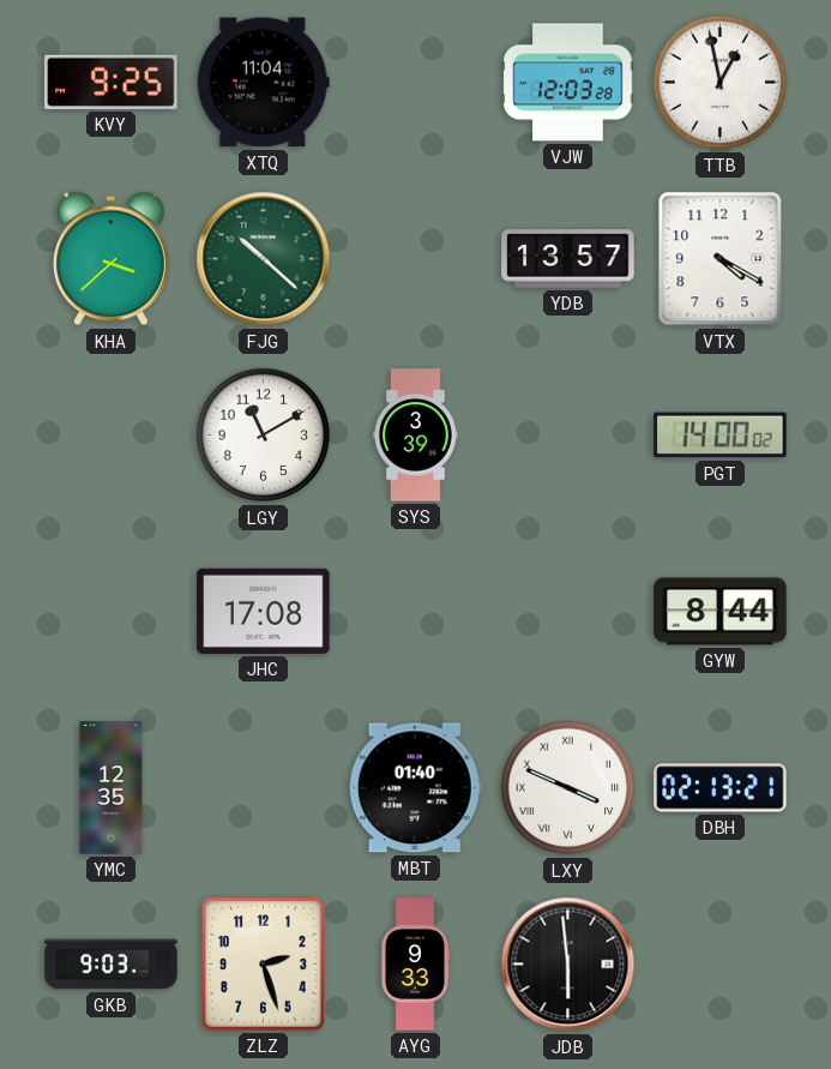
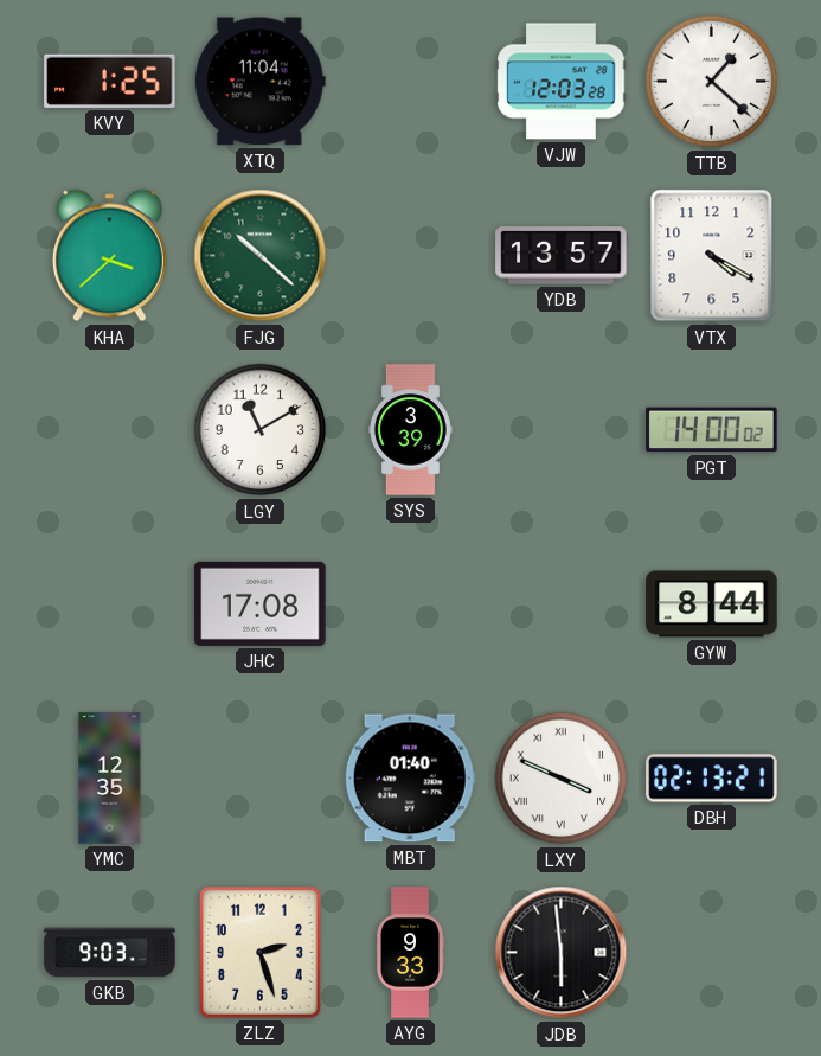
KVY: 9:25 -> 1:25
TTB: 12:58 -> 1:22
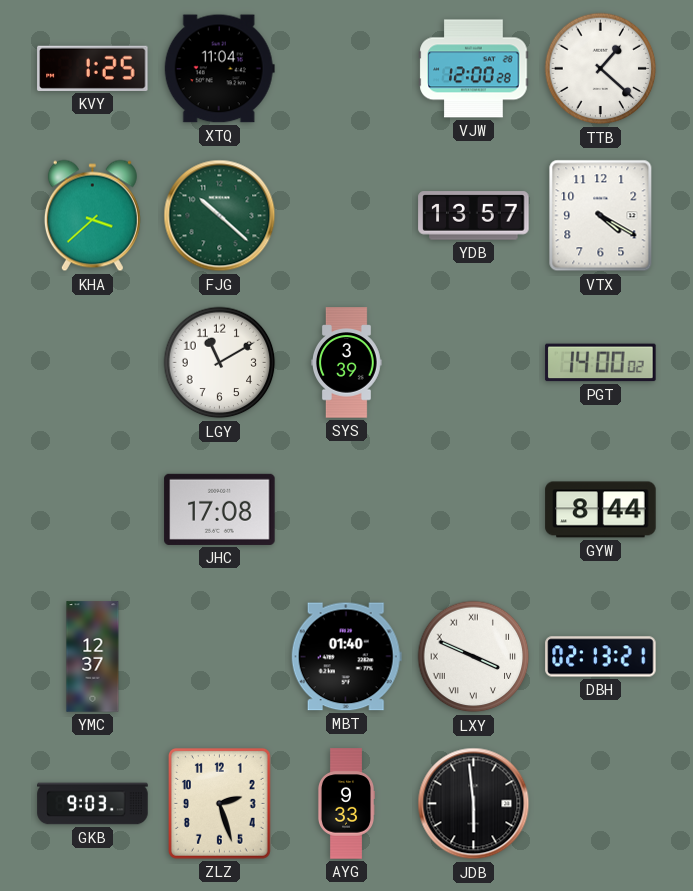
VJW: 12:03 -> 12:00
YMC: 12:35 -> 12:37
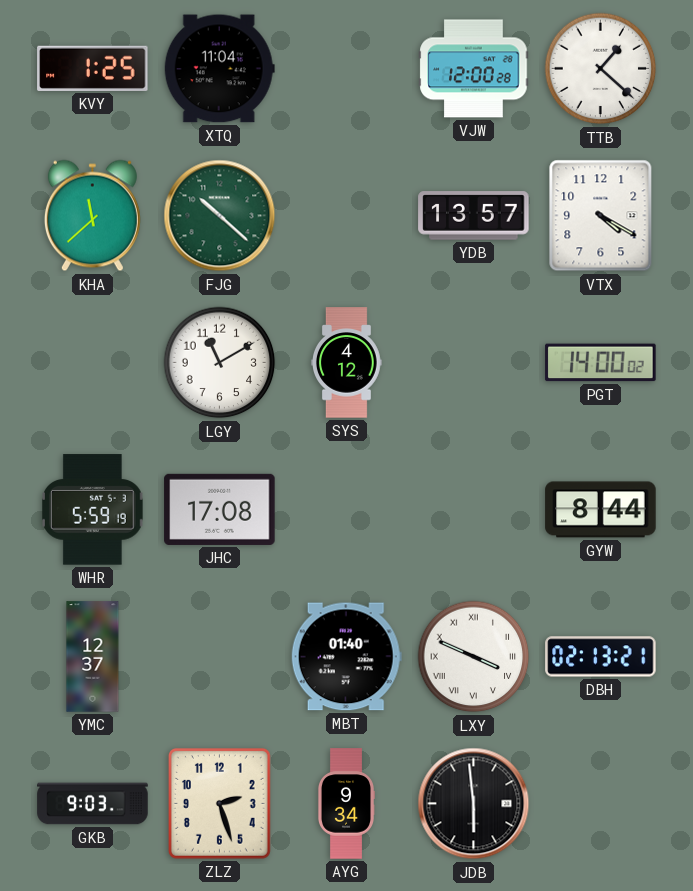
KHA: 3:38 -> 11:38
SYS: 3:39 -> 4:12
WHR: none -> 5:59
AYG: 9:33 -> 9:34
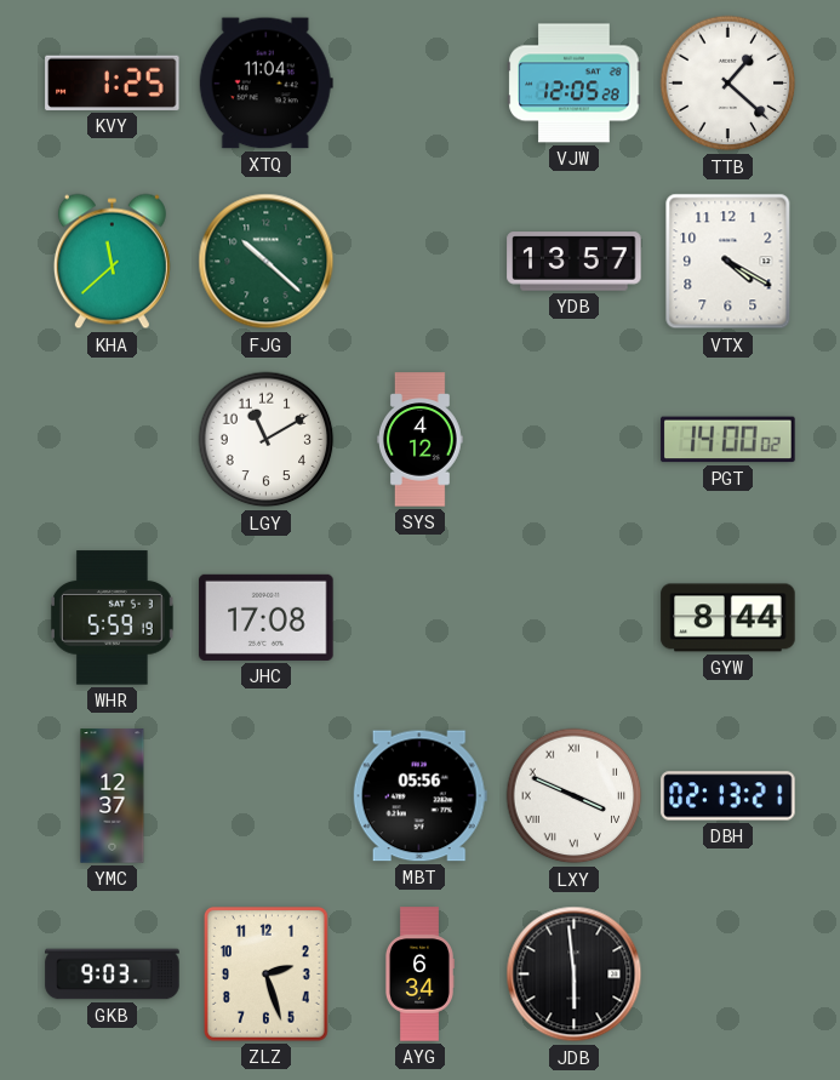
VJW: 12:00 -> 12:05
MBT: 01:40 -> 05:56
AYG: 9:34 -> 6:34
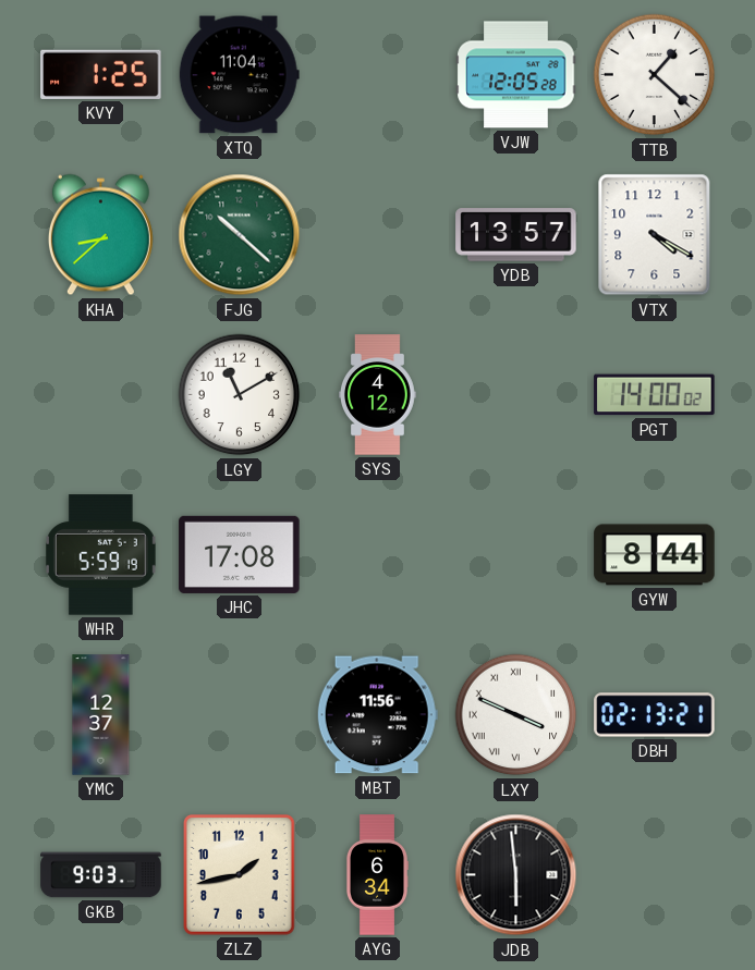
KHA: 11:38 -> 8:38
MBT: 05:56 -> 11:56
ZLZ: 2:27 -> 1:43
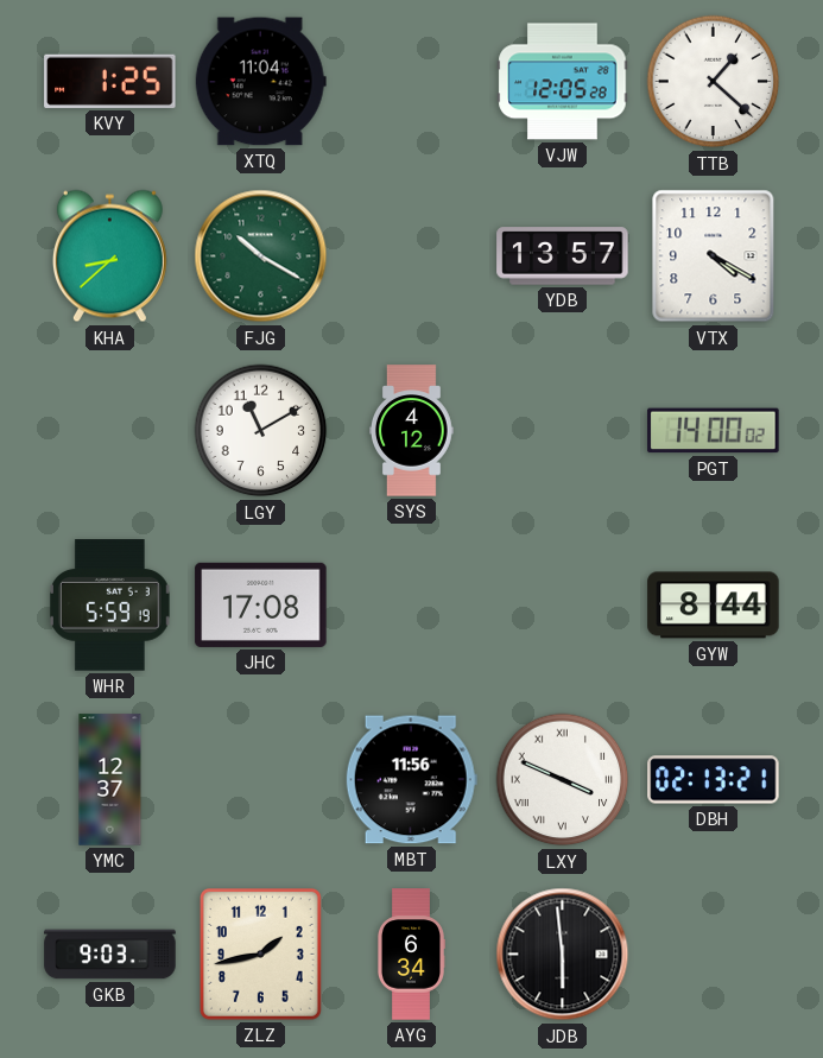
FJG: 10:22 -> 10:20
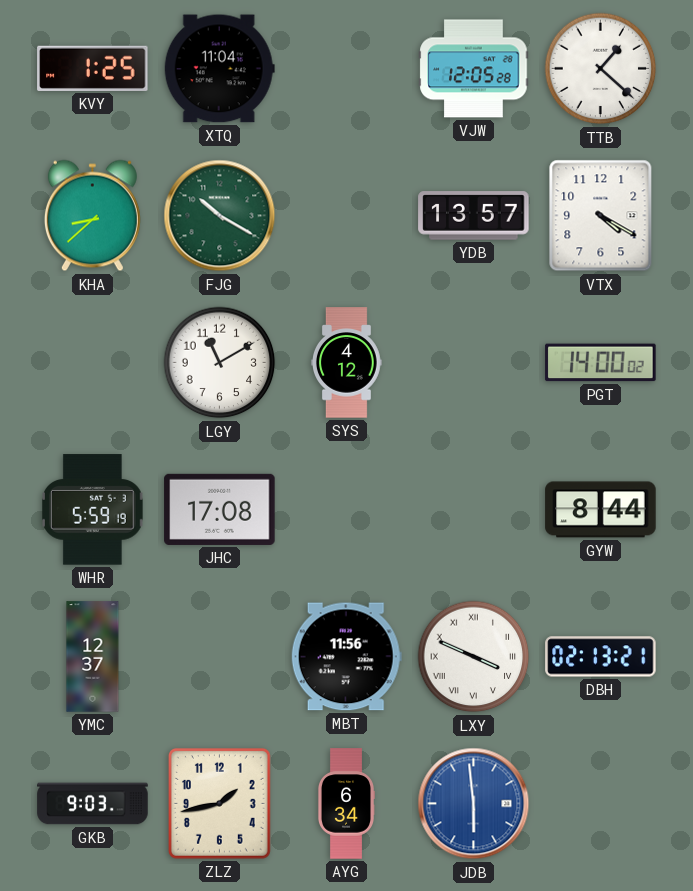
JDB dial: black -> blue
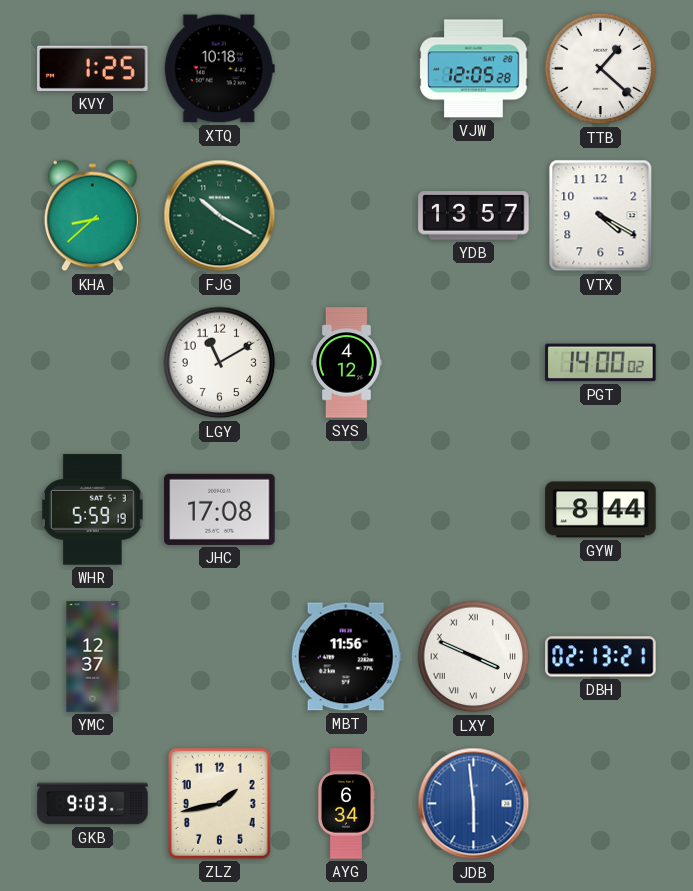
XTQ: 11:04 -> 10:18
